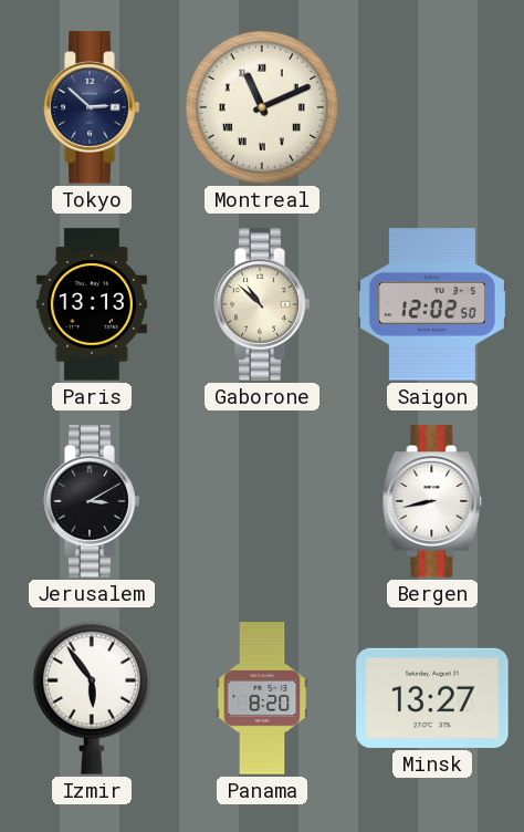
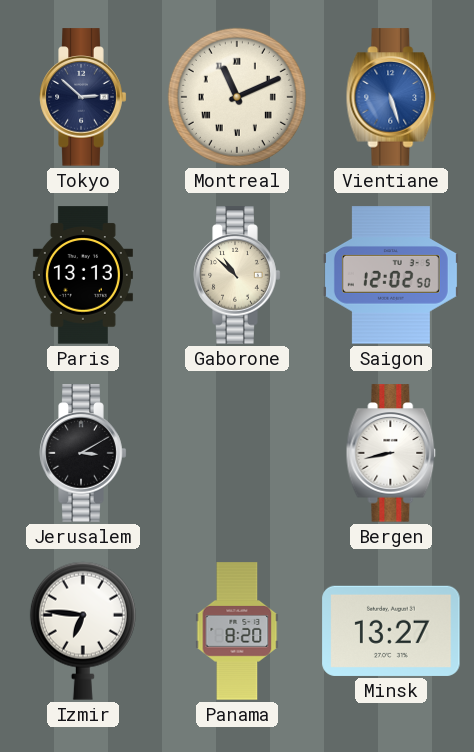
Vientiane: none -> 5:27
Izmir: 5:54 -> 6:46
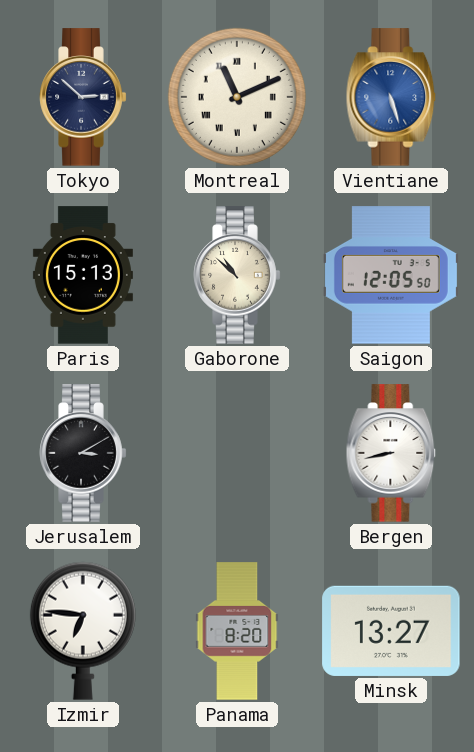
Paris: 13:13 -> 15:13
Saigon: 12:02 -> 12:05
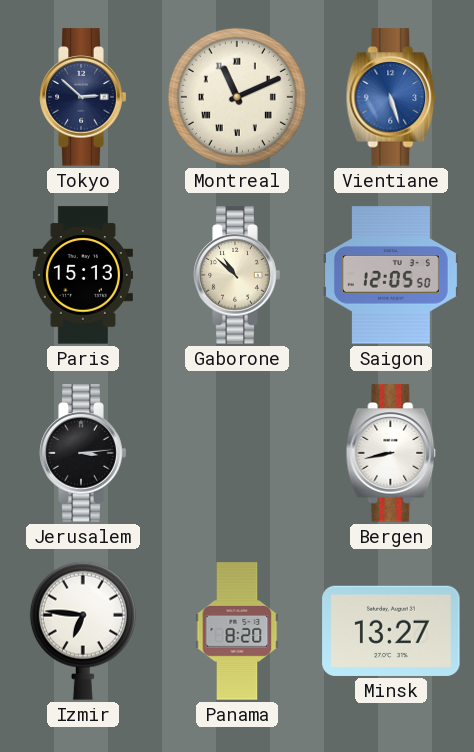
Jerusalem: 3:10 -> 3:14
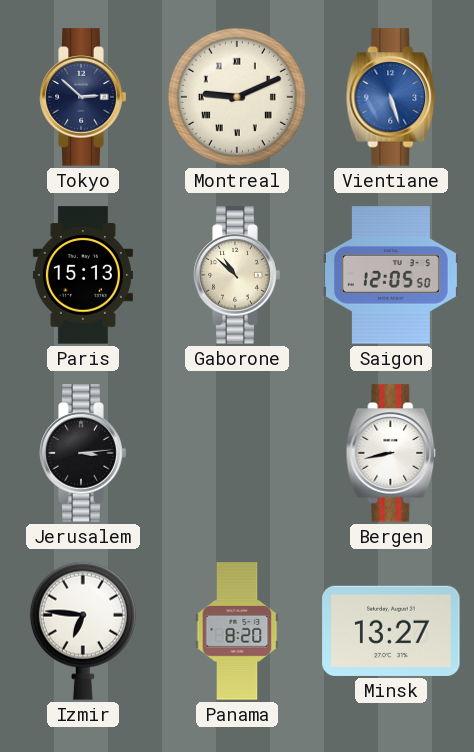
Montreal: 11:11 -> 9:11
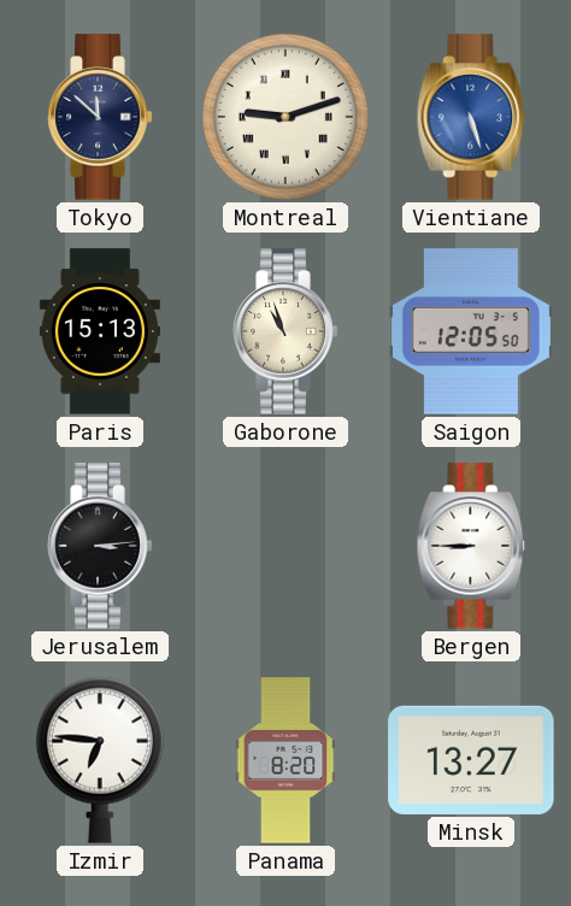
Tokyo: 2:52 -> 11:52
Montreal: 9:11 -> 9:12
Gaborone: 10:52 -> 10:57
Bergen: 8:43 -> 8:45
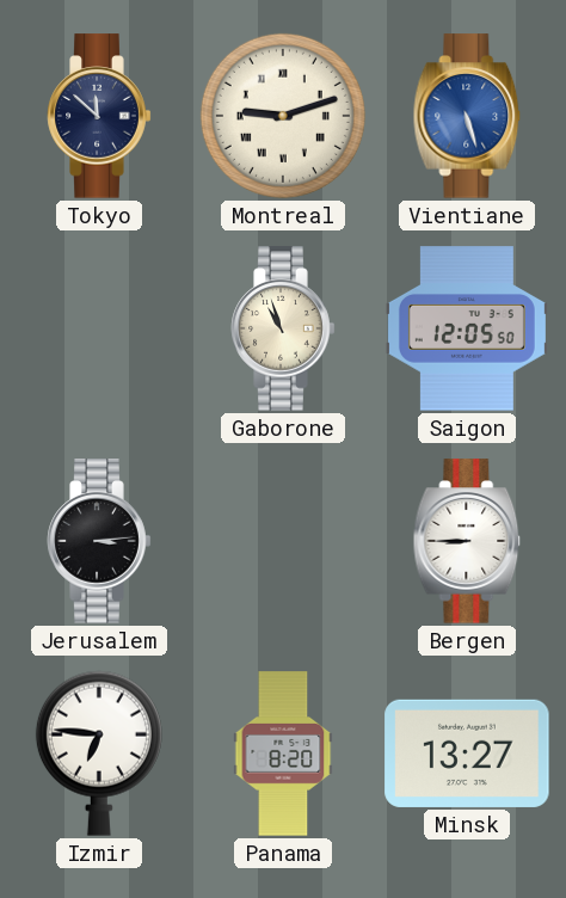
Paris: 15:13 -> none
